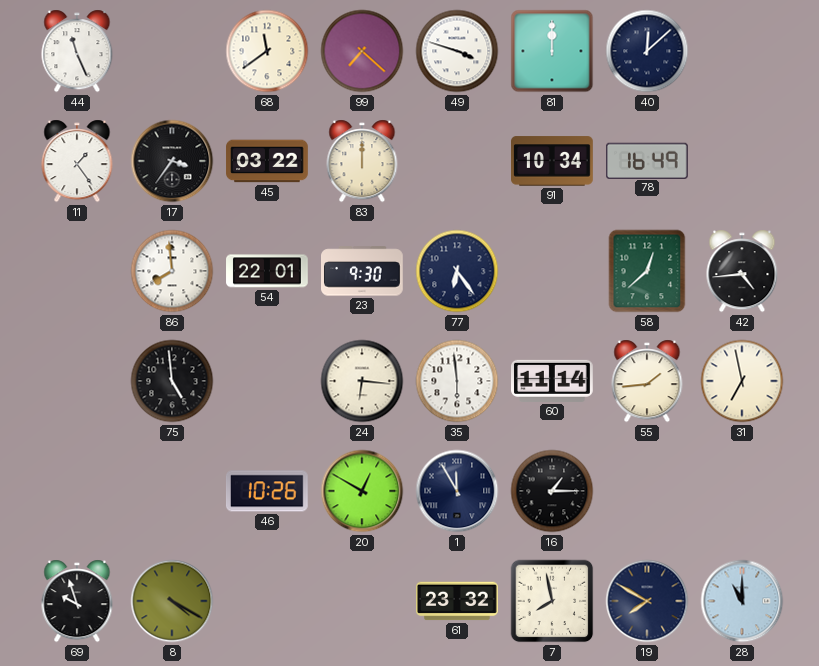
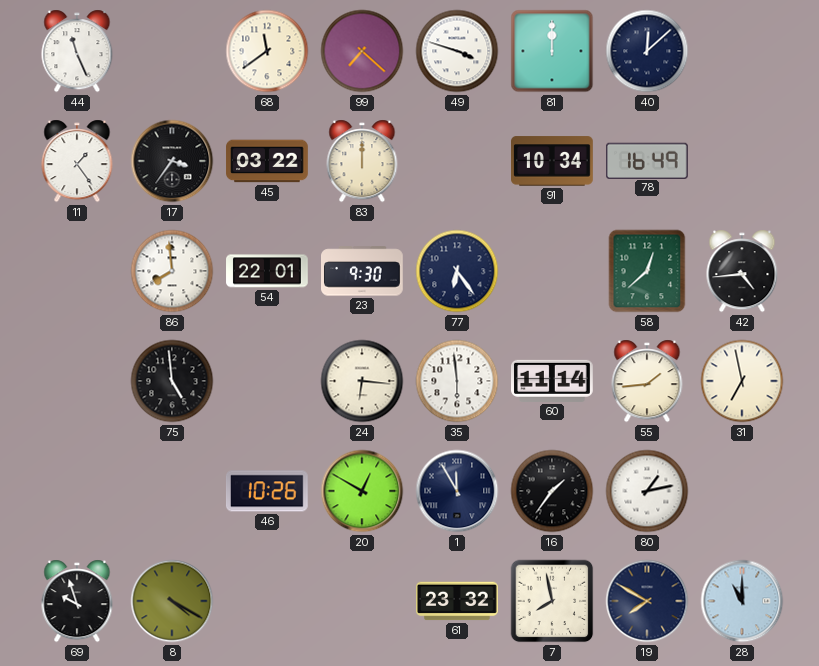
16: 1:15 -> 1:36
80: none -> 1:13
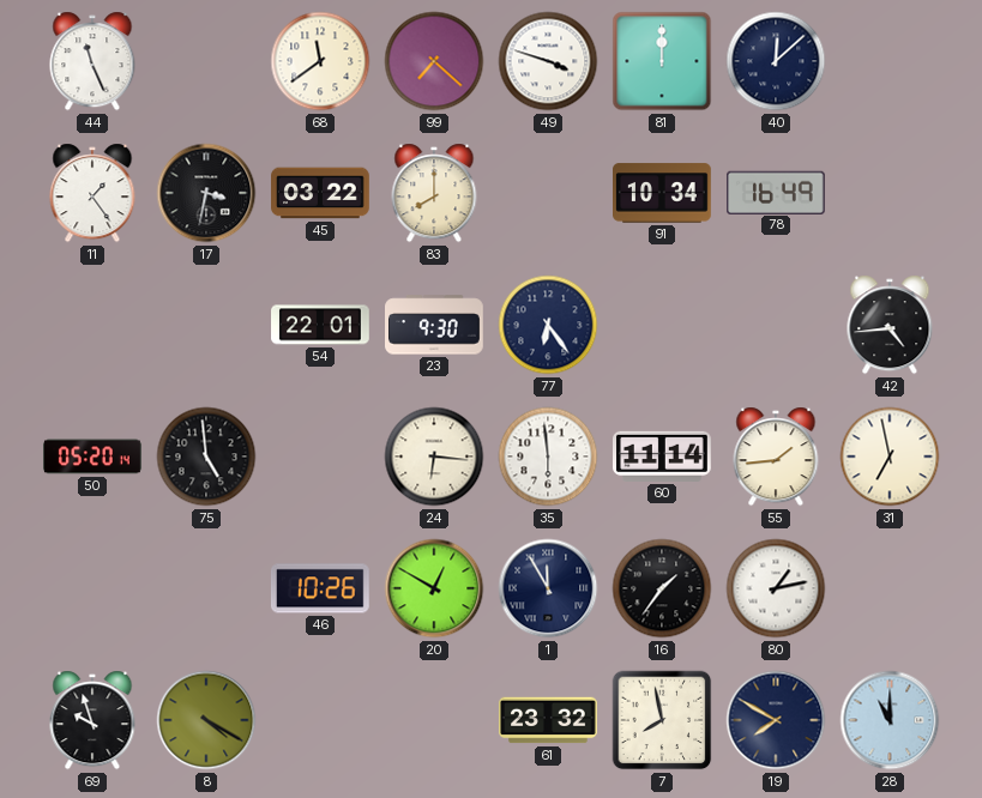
17: 3:36 -> 3:32
83: 12:00 -> 8:00
86: 7:59 -> none
58: 12:38 -> none
50: none -> 05:20
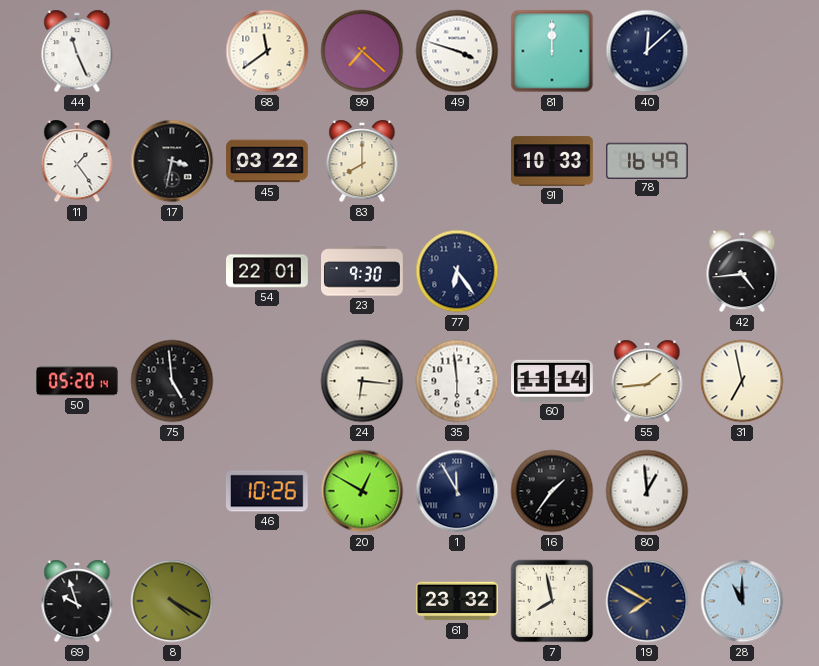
91: 10:34 -> 10:33
80: 1:13 -> 12:59
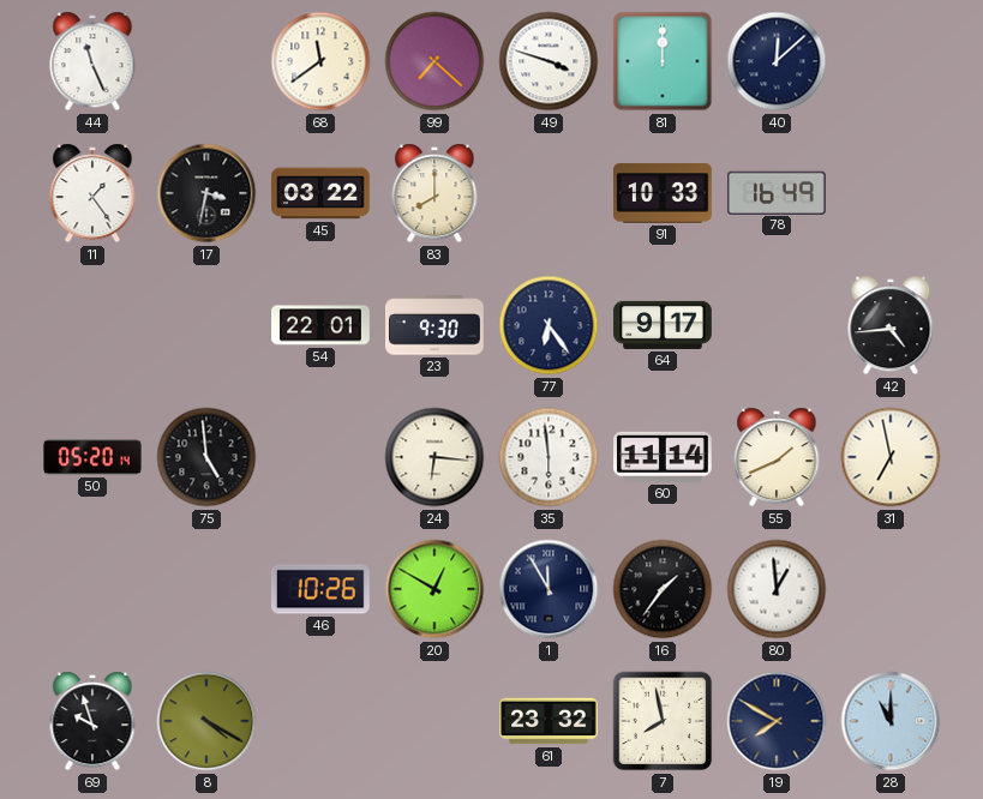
64: none -> 9:17
55: 1:44 -> 1:41
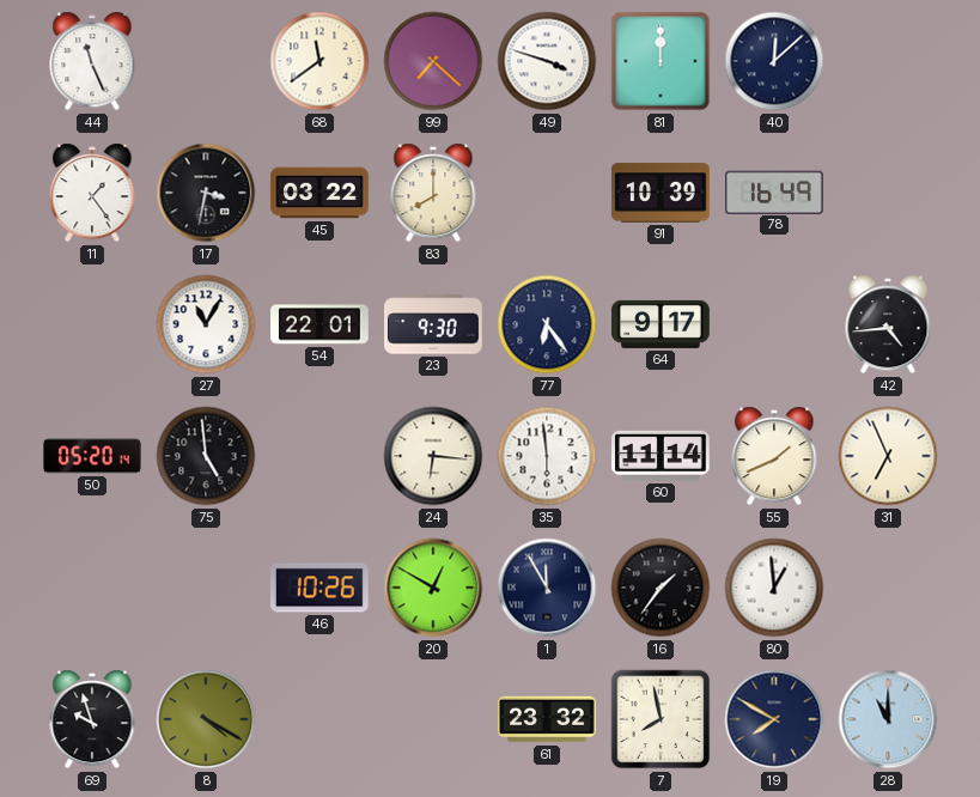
91: 10:33 -> 10:39
27: none -> 11:05
31: 6:58 -> 6:56
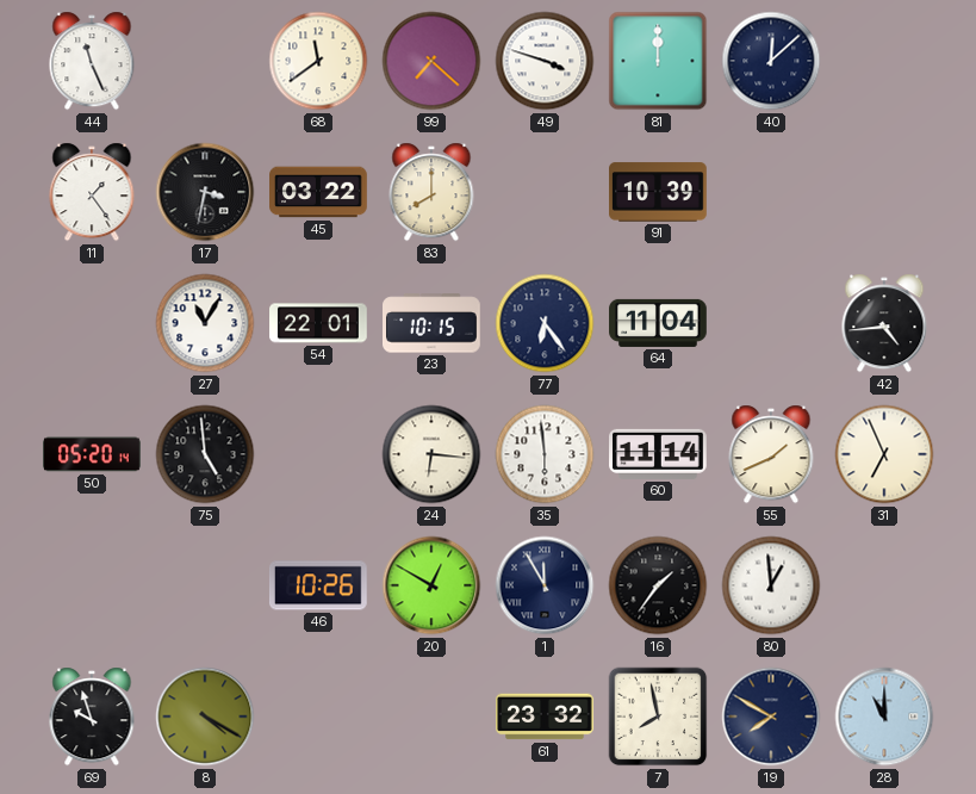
78: 16:49 -> none
23: 9:30 -> 10:15
64: 9:17 -> 11:04
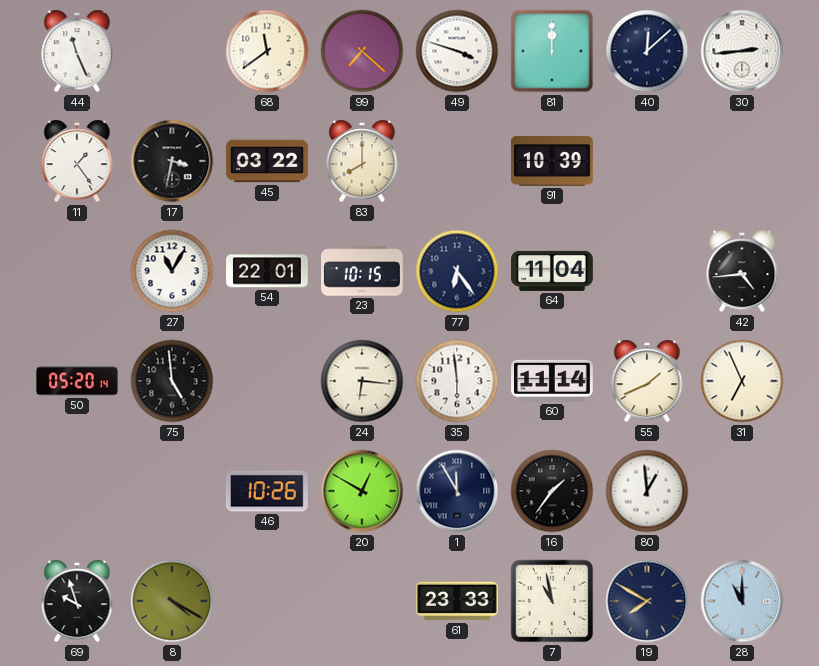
30: none -> 2:44
61: 23:32 -> 23:33
7: 7:58 -> 10:58
